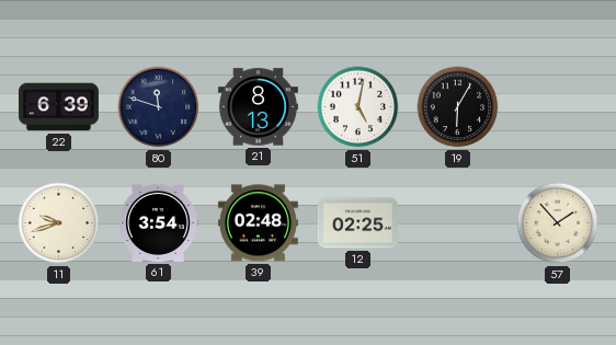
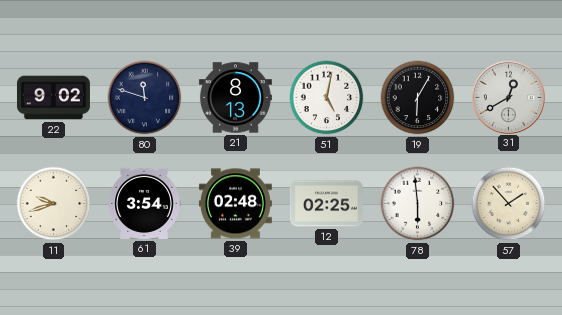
22: 6:39 -> 9:02
31: none -> 12:40
78: none -> 5:59
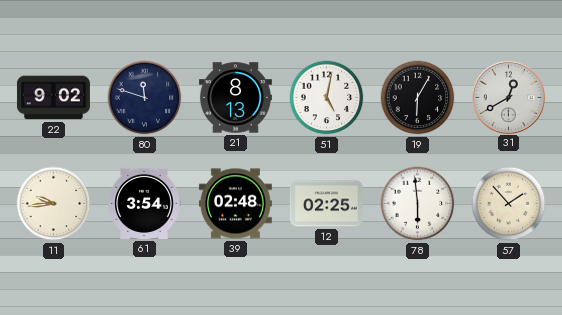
11: 9:42 -> 9:44
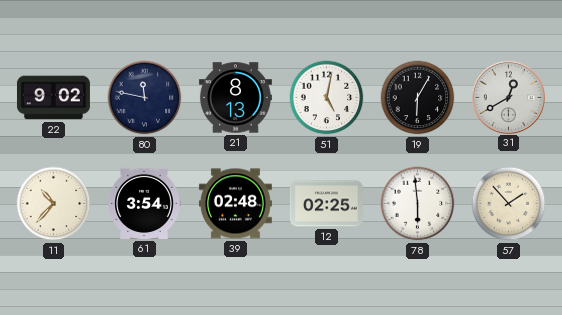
80: 11:48 -> 11:47
11: 9:44 -> 10:37
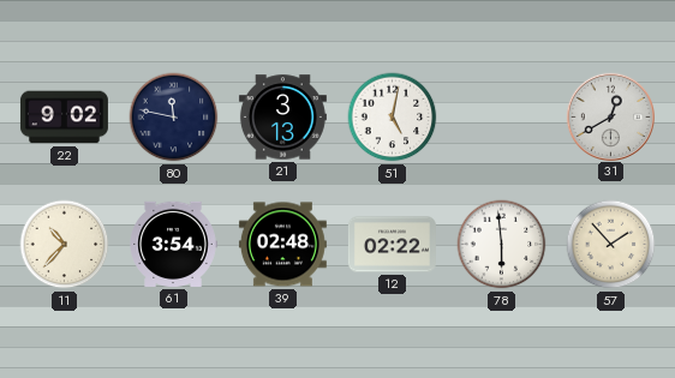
21: 8:13 -> 3:13
19: 6:05 -> none
12: 02:25 -> 02:22
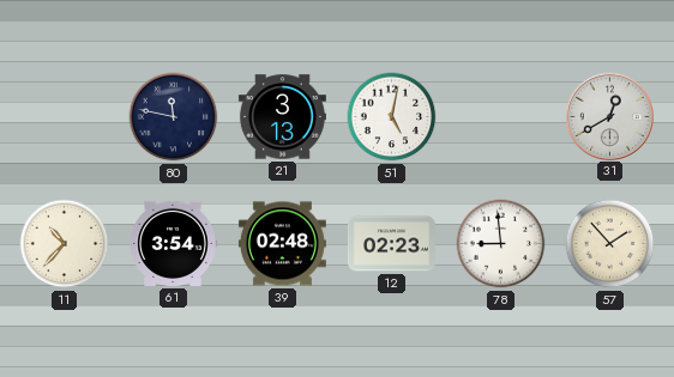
22: 9:02 -> none
12: 02:22 -> 02:23
78: 5:59 -> 8:59
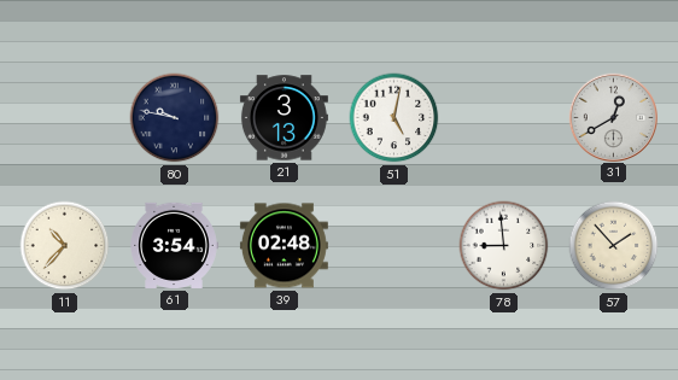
80: 11:47 -> 9:47
12: 02:23 -> none
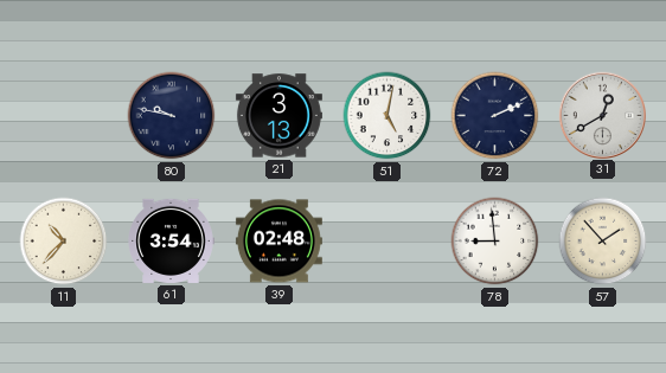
72: none -> 2:11
